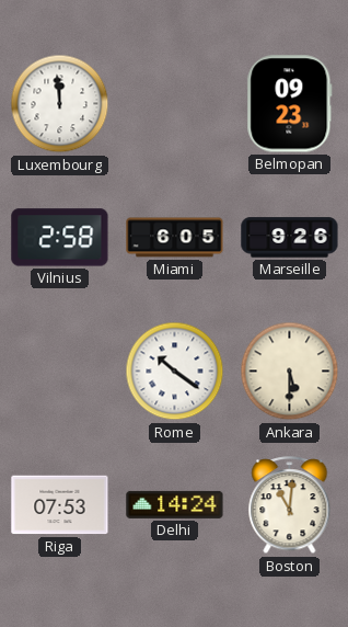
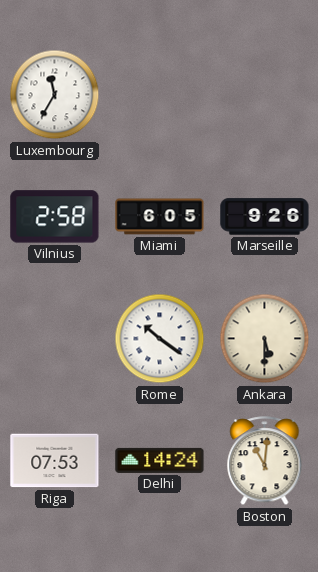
Luxembourg: 11:59 -> 11:35
Belmopan: 09:23 -> none
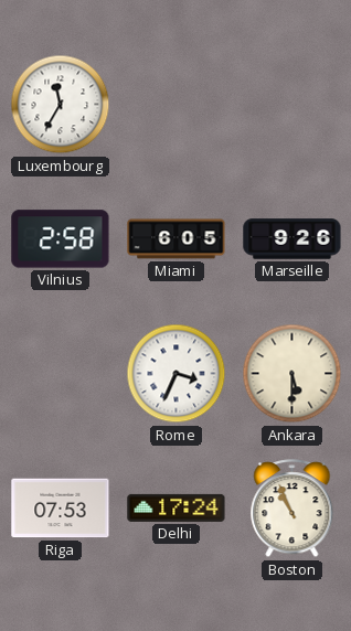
Rome: 10:21 -> 3:34
Delhi: 14:24 -> 17:24
Boston: 11:01 -> 10:56
